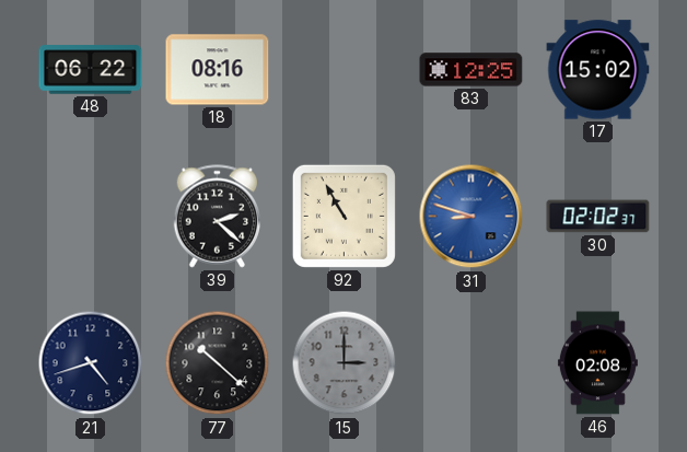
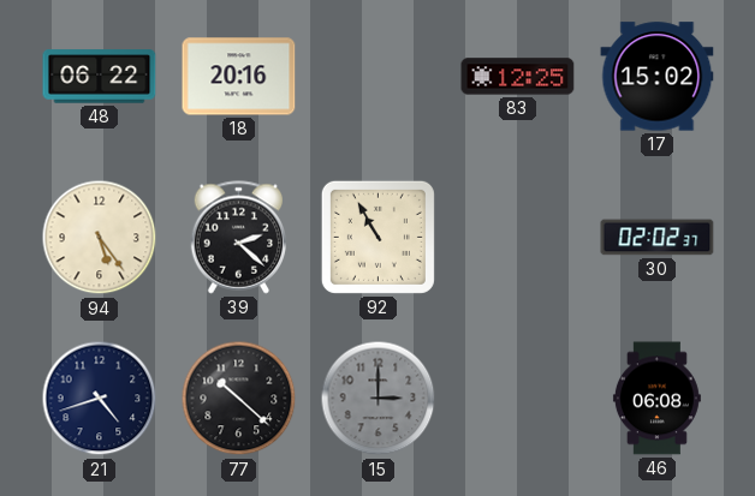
18: 08:16 -> 20:16
94: none -> 5:24
31: 8:48 -> none
46: 02:08 -> 06:08
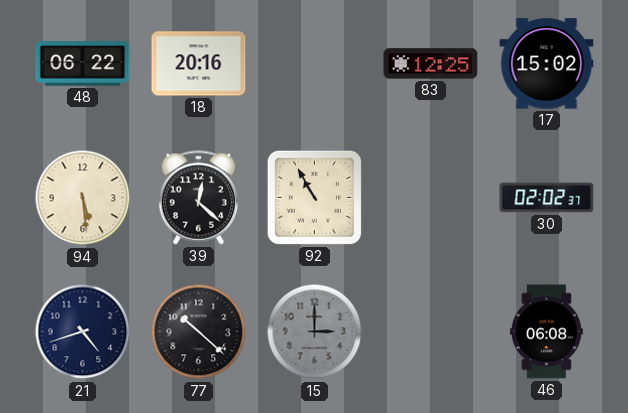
94: 5:24 -> 5:29
39: 2:22 -> 12:22
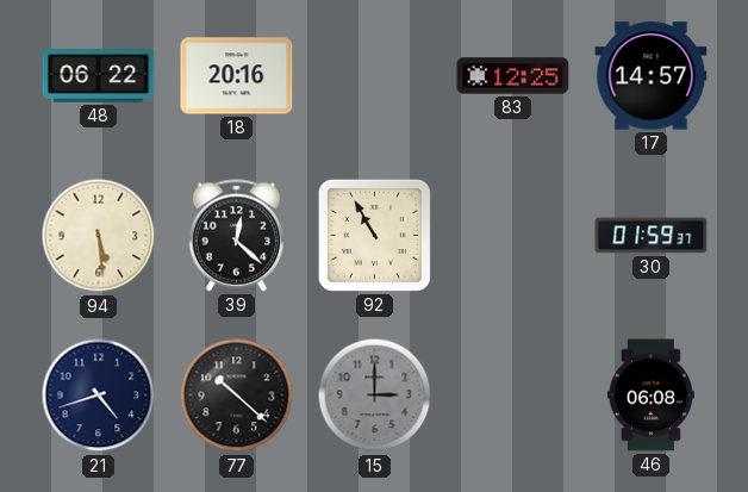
17: 15:02 -> 14:57
30: 02:02 -> 01:59
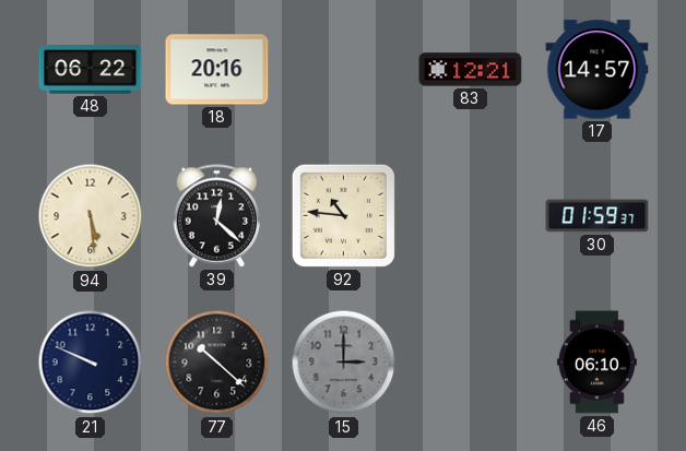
83: 12:25 -> 12:21
92: 10:55 -> 10:46
21: 4:42 -> 9:49
46: 06:08 -> 06:10
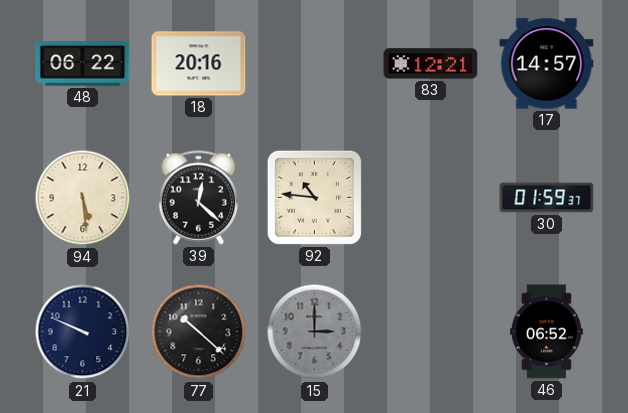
46: 06:10 -> 06:52
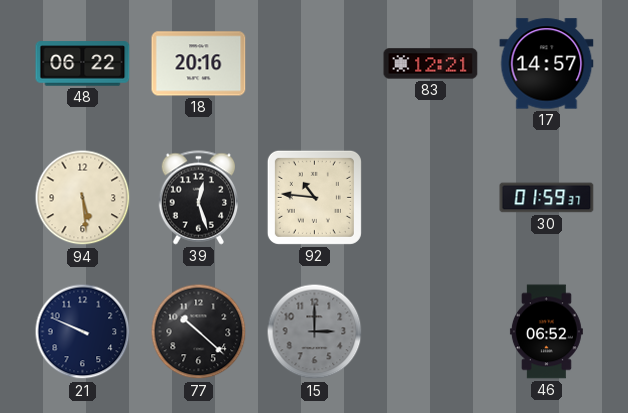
39: 12:22 -> 12:27
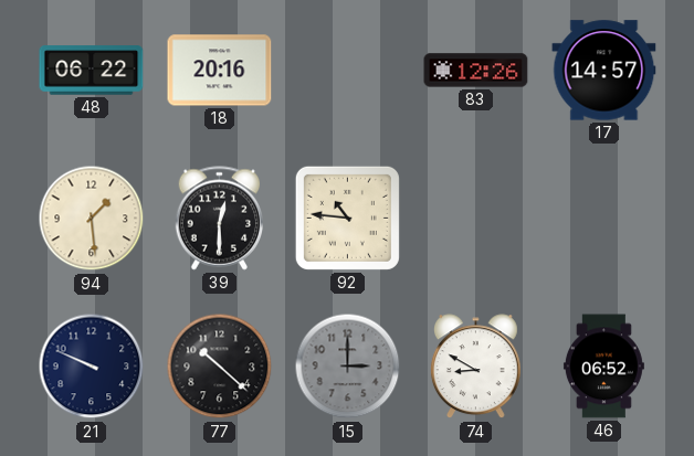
83: 12:21 -> 12:26
94: 5:29 -> 1:29
39: 12:27 -> 12:30
30: 01:59 -> none
74: none -> 8:50
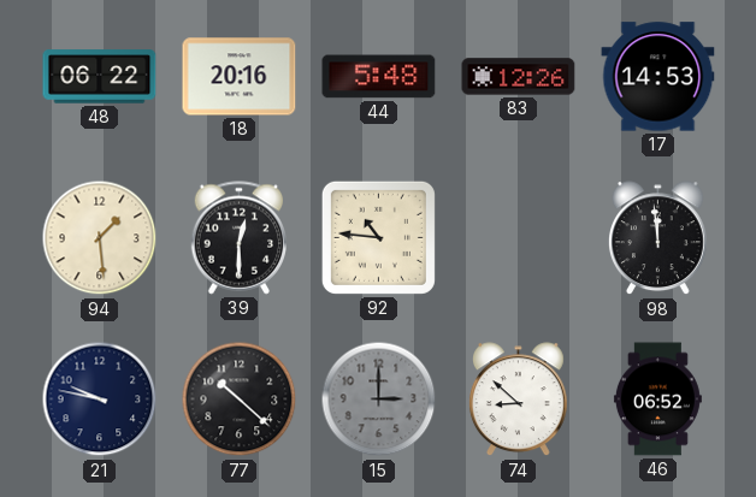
44: none -> 5:48
17: 14:57 -> 14:53
98: none -> 11:59
21: 9:49 -> 9:47
74: 8:50 -> 8:52
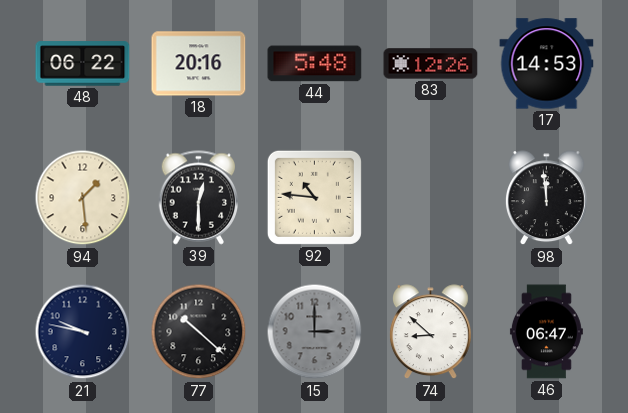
46: 06:52 -> 06:47
